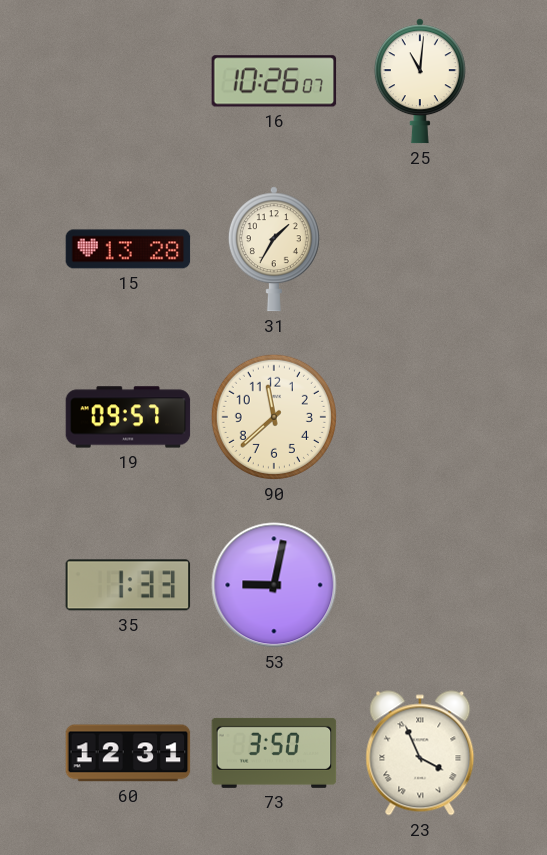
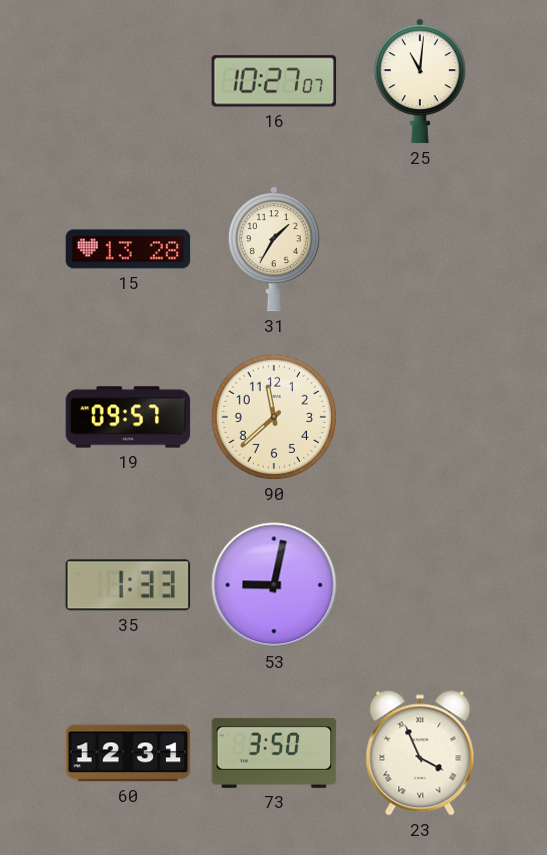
16: 10:26 -> 10:27
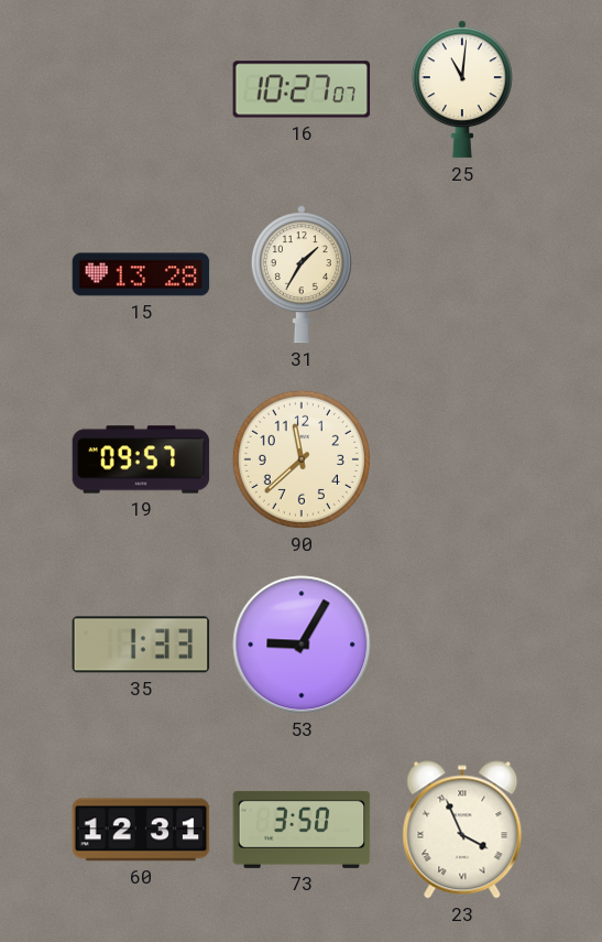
53: 9:02 -> 9:05
